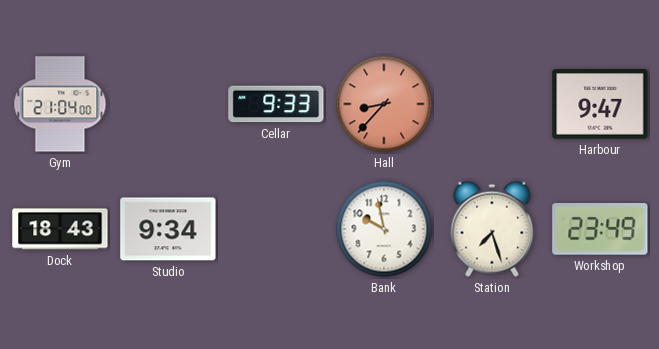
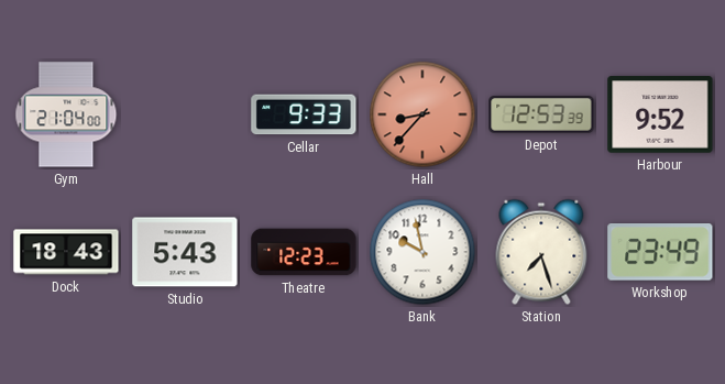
Depot: none -> 12:53
Harbour: 9:47 -> 9:52
Studio: 9:34 -> 5:43
Theatre: none -> 12:23
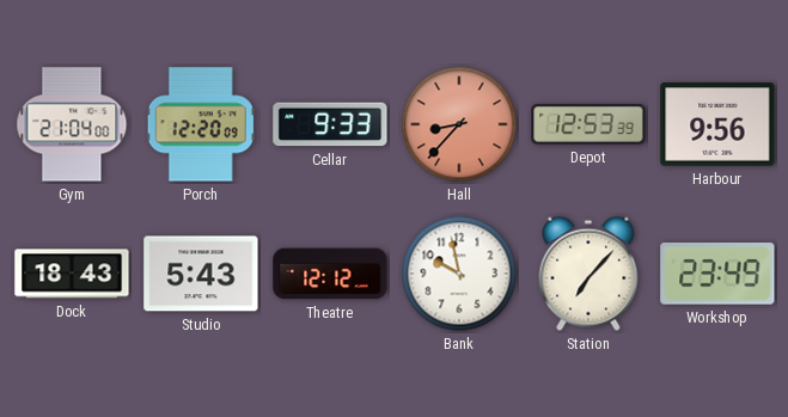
Porch: none -> 12:20
Harbour: 9:52 -> 9:56
Theatre: 12:23 -> 12:12
Station: 7:27 -> 7:07
